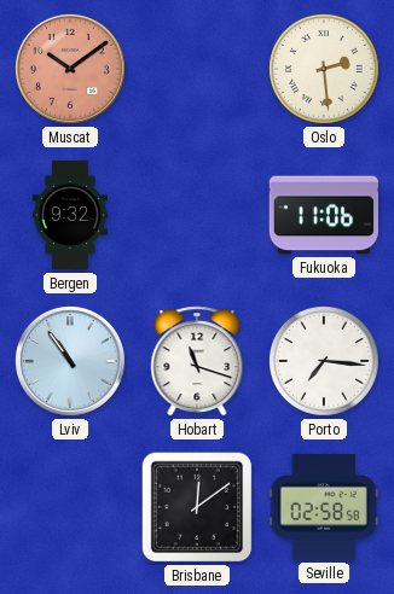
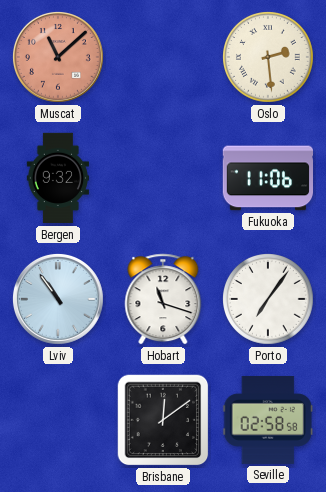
Muscat: 10:09 -> 11:08
Porto: 7:16 -> 7:06
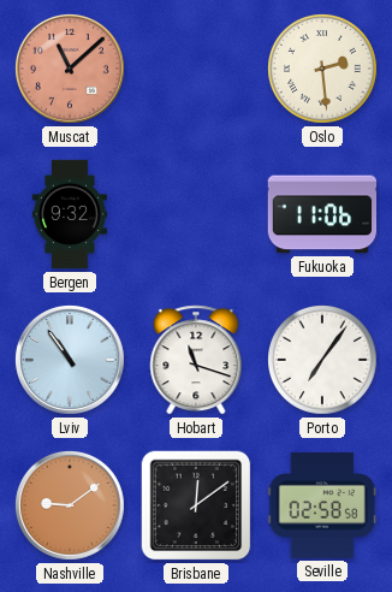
Nashville: none -> 9:09
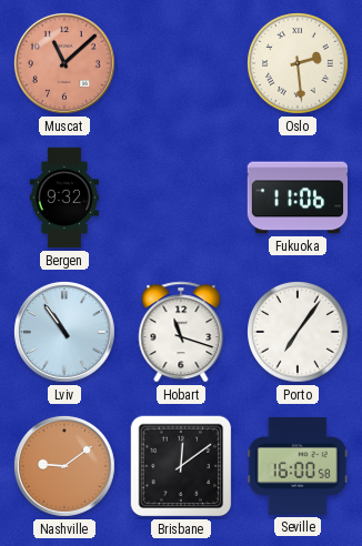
Seville: 02:58 -> 16:00
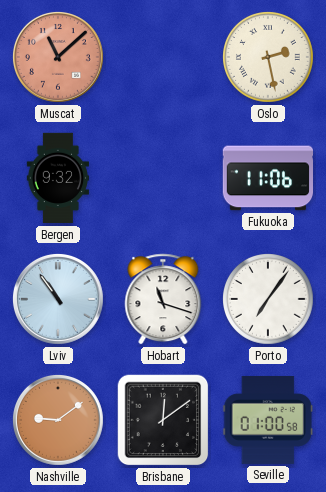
Oslo: 2:29 -> 2:28
Seville: 16:00 -> 01:00
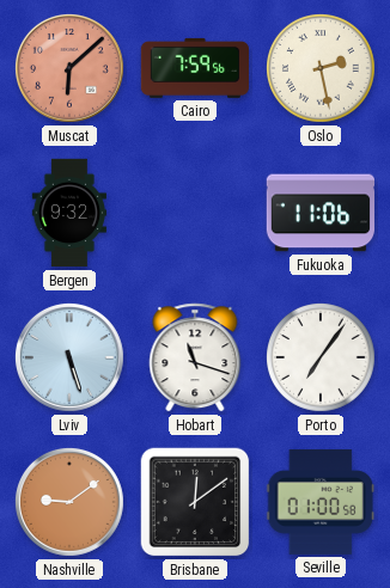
Muscat: 11:08 -> 6:08
Cairo: none -> 7:59
Lviv: 10:54 -> 5:27
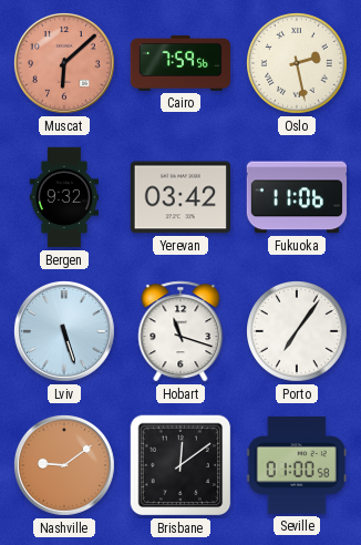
Yerevan: none -> 03:42
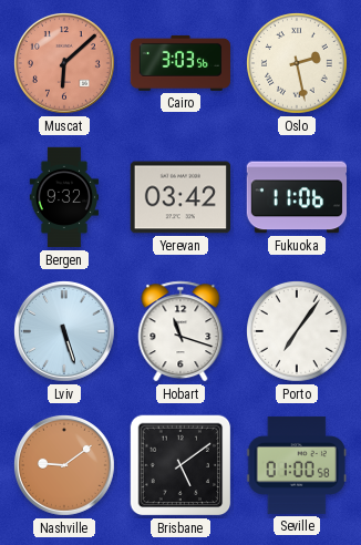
Cairo: 7:59 -> 3:03
Brisbane: 12:09 -> 5:09
